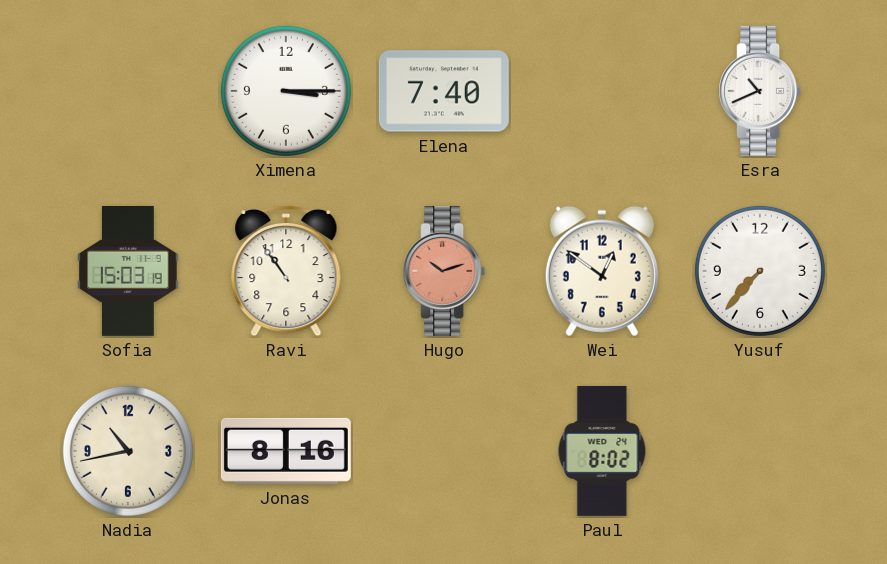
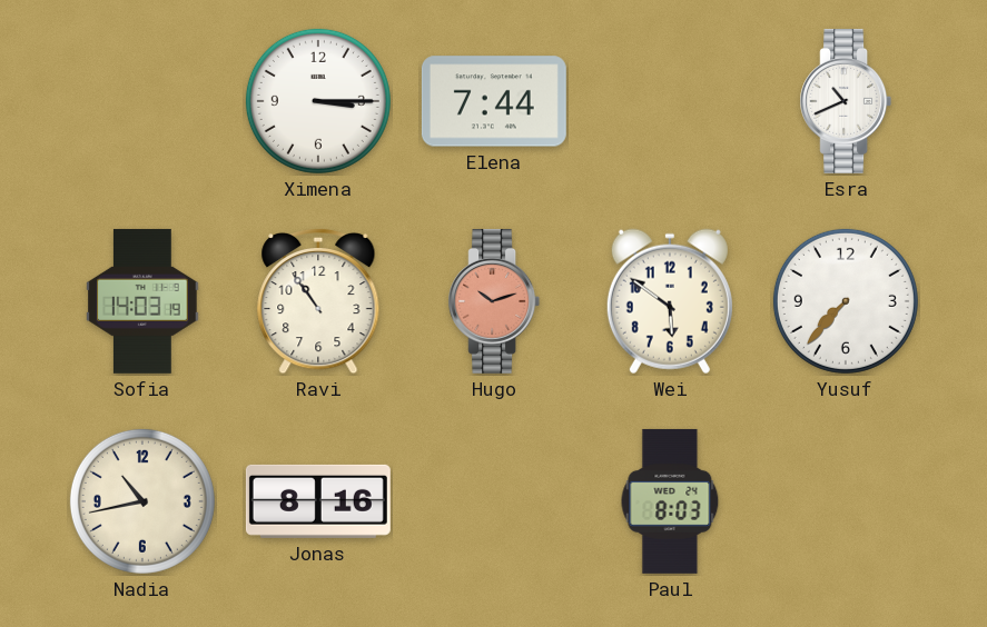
Elena: 7:40 -> 7:44
Sofia: 15:03 -> 14:03
Wei: 12:51 -> 5:51
Paul: 8:02 -> 8:03
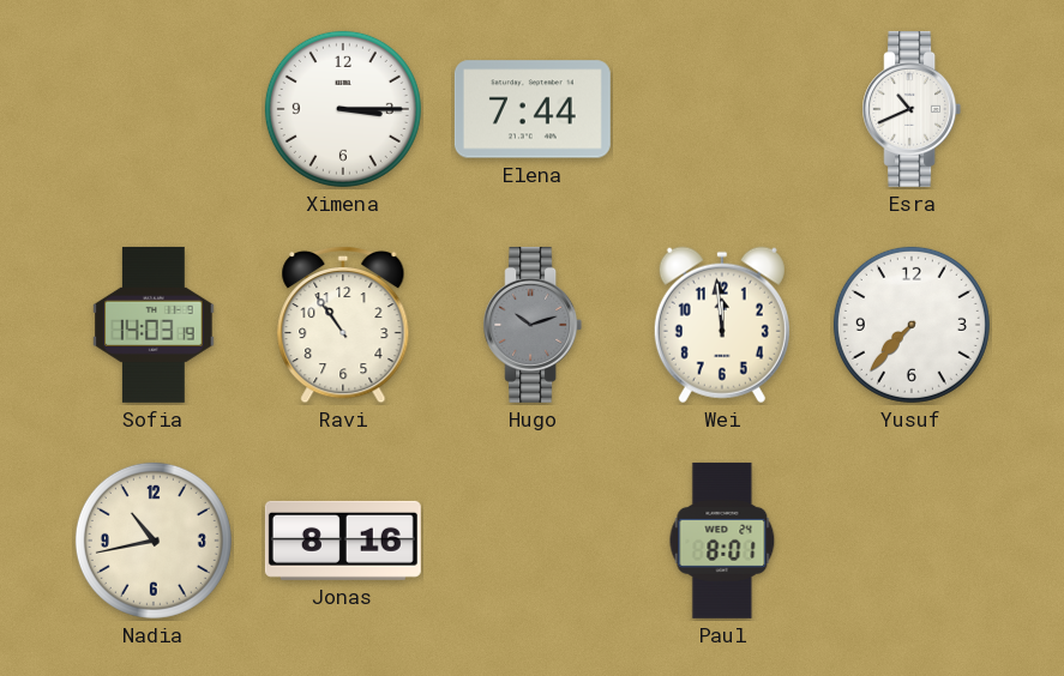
Hugo dial: salmon -> grey
Wei: 5:51 -> 11:59
Paul: 8:03 -> 8:01
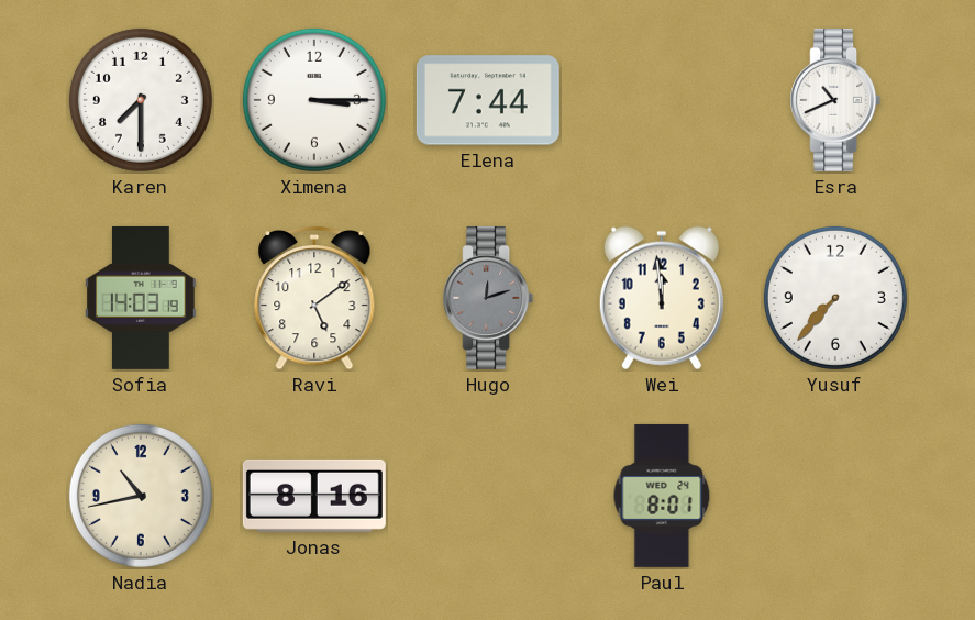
Karen: none -> 7:30
Ravi: 10:54 -> 5:09
Hugo: 10:12 -> 12:12
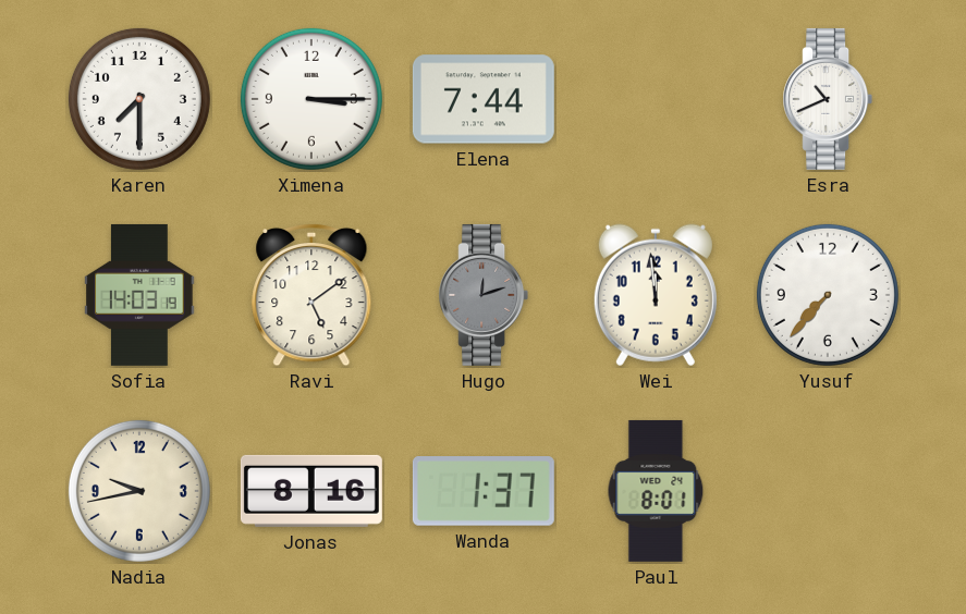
Nadia: 10:43 -> 9:43
Wanda: none -> 1:37
